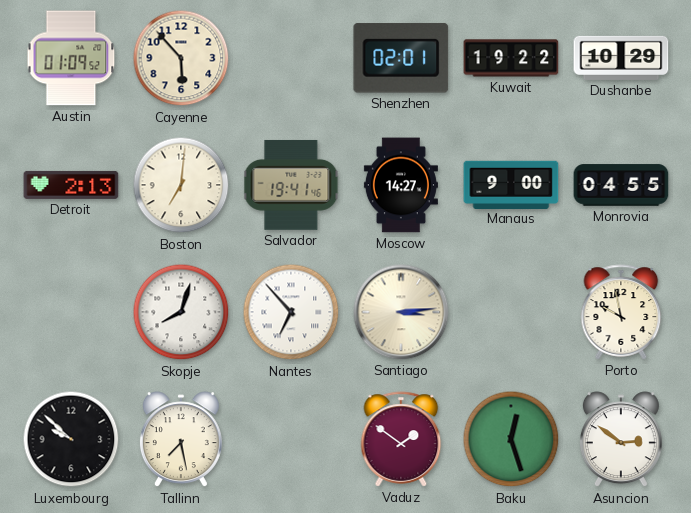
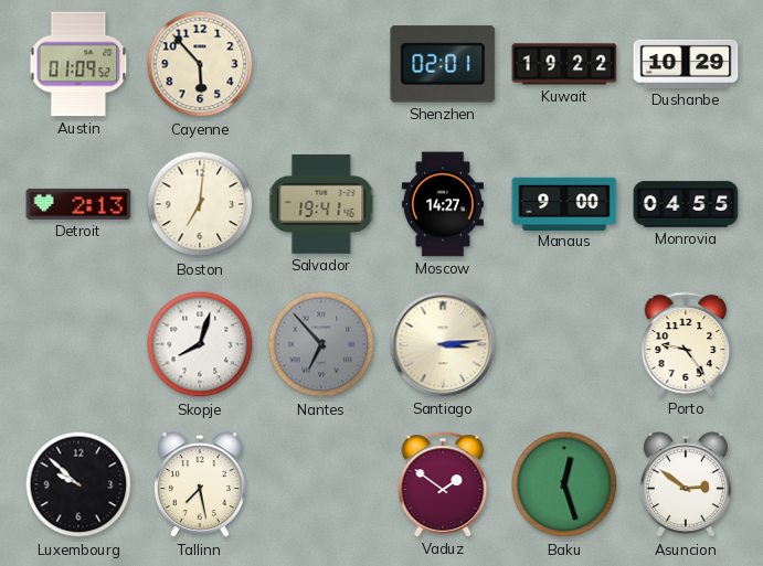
Nantes dial: white -> grey
Porto: 9:58 -> 9:24
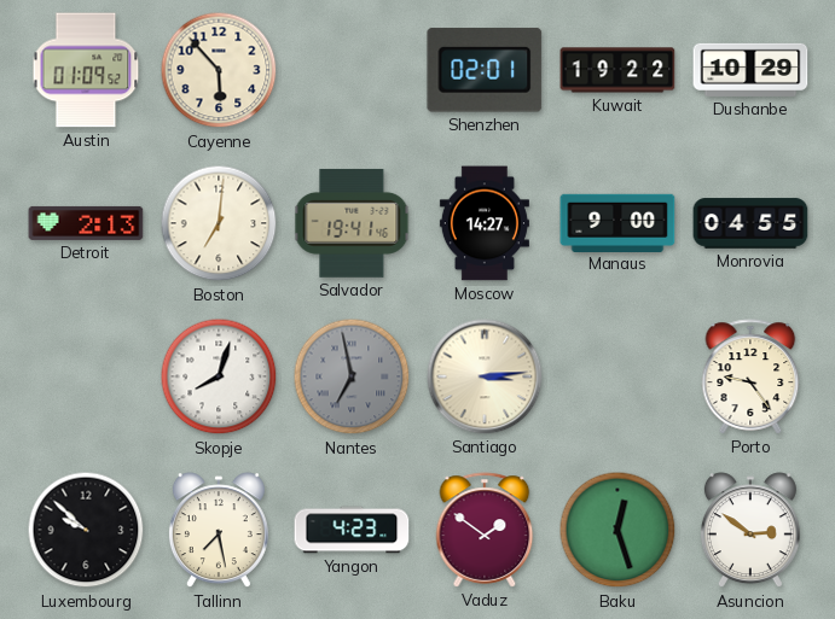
Nantes: 6:53 -> 6:58
Yangon: none -> 4:23
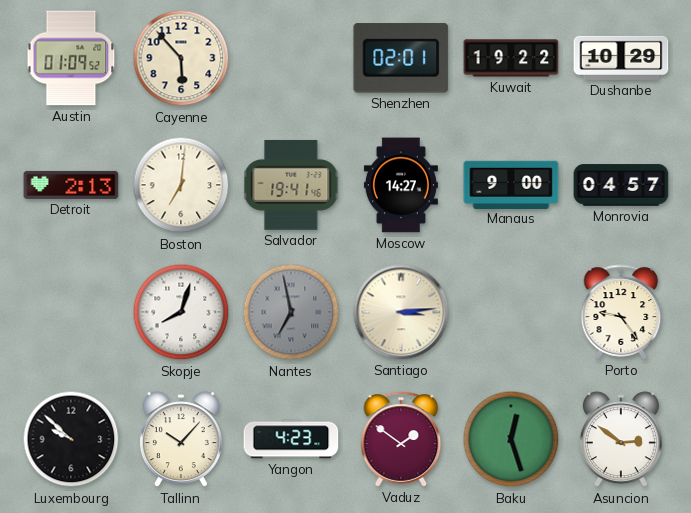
Monrovia: 04:55 -> 04:57
Tallinn: 7:28 -> 10:07
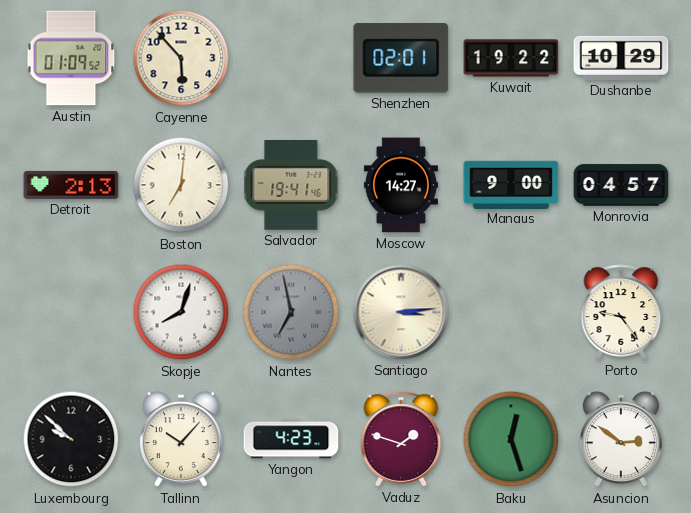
Vaduz: 1:51 -> 1:48
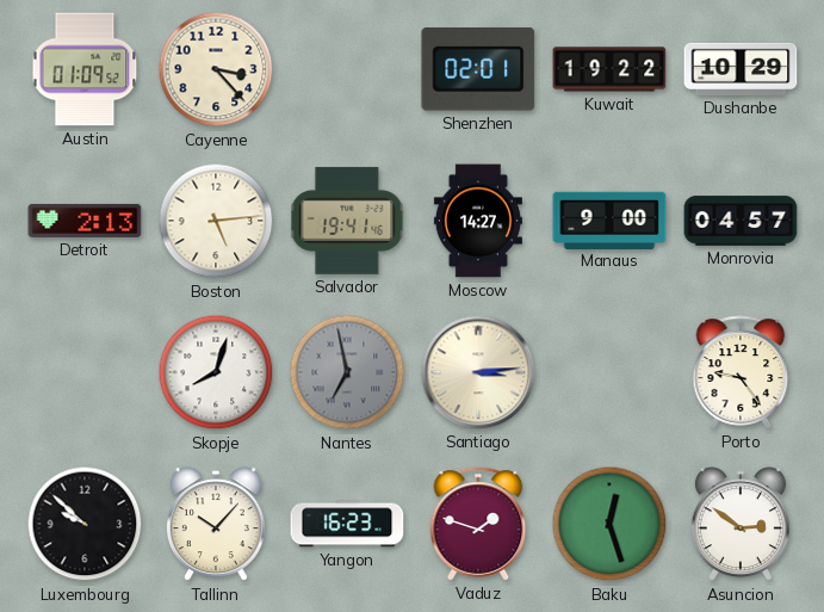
Cayenne: 5:53 -> 3:23
Boston: 7:01 -> 5:14
Yangon: 4:23 -> 16:23
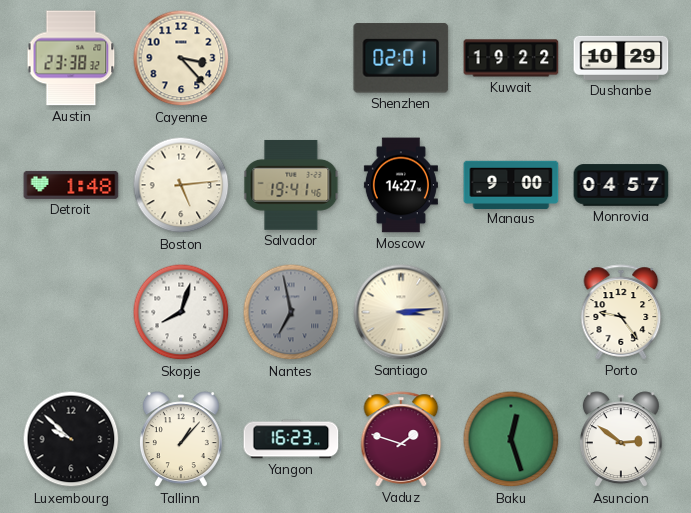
Austin: 01:09 -> 23:38
Detroit: 2:13 -> 1:48
Tallinn: 10:07 -> 1:07
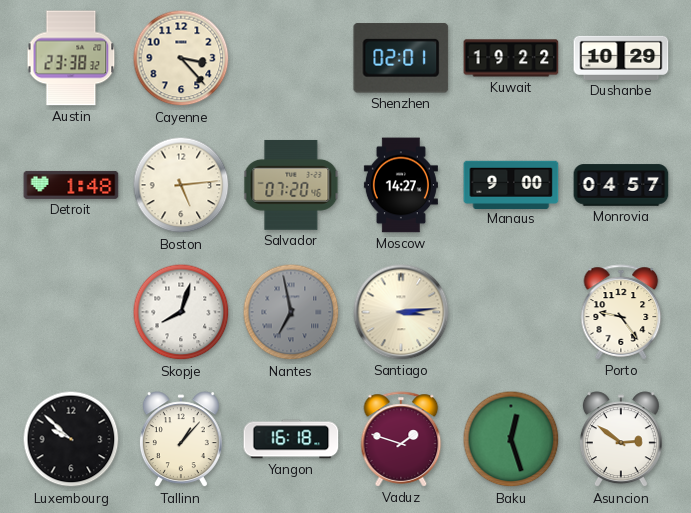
Salvador: 19:41 -> 07:20
Yangon: 16:23 -> 16:18
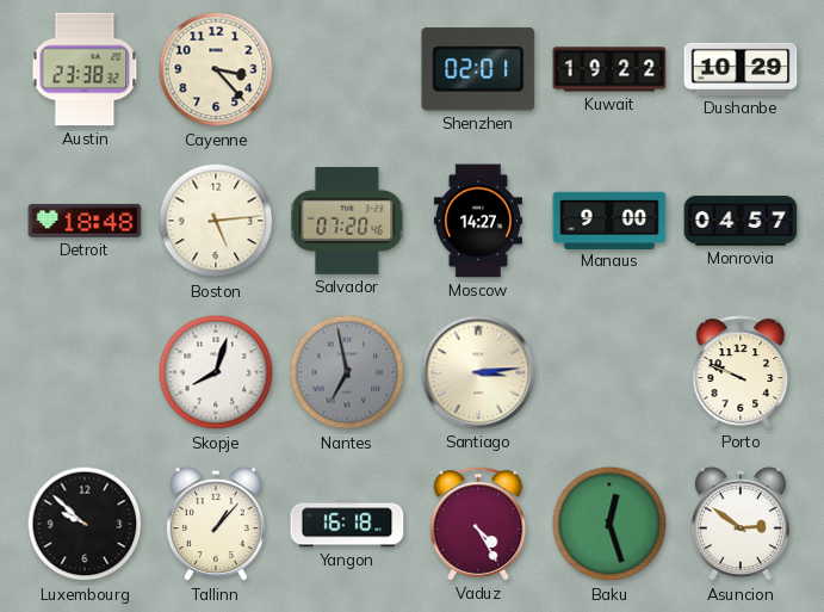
Detroit: 1:48 -> 18:48
Porto: 9:24 -> 9:49
Vaduz: 1:48 -> 4:25
